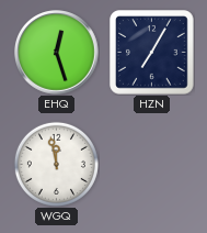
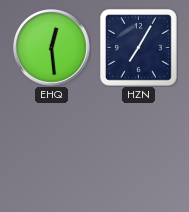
EHQ: 12:27 -> 12:29
WGQ: 11:58 -> none
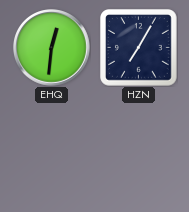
EHQ: 12:29 -> 12:31
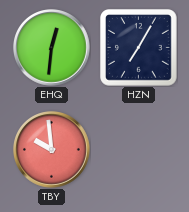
TBY: none -> 9:59
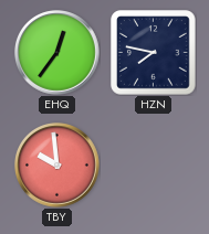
EHQ: 12:31 -> 12:36
HZN: 7:05 -> 7:47
